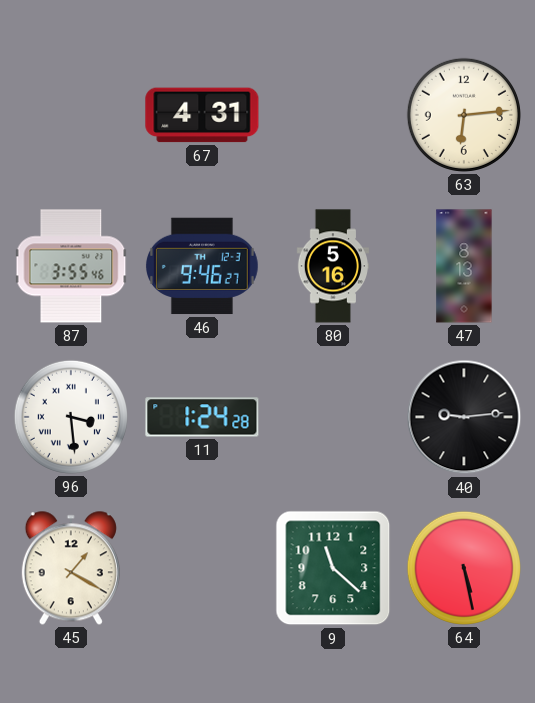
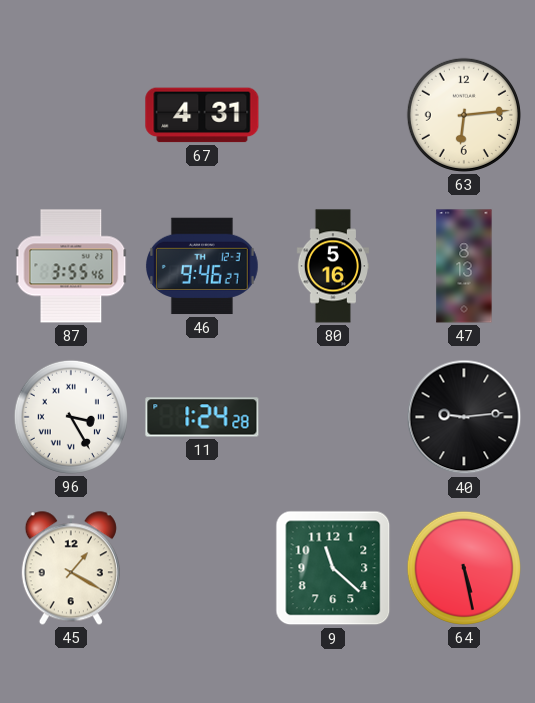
96: 3:29 -> 3:25
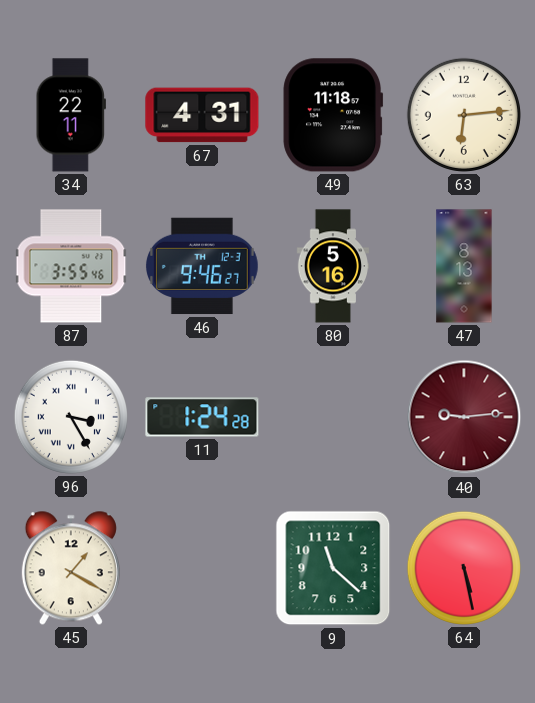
34: none -> 22:11
49: none -> 11:18
40 dial: black -> burgundy
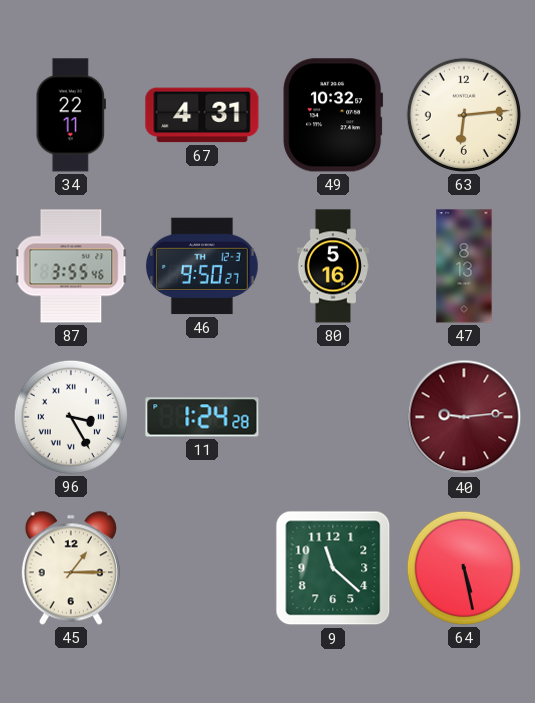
49: 11:18 -> 10:32
46: 9:46 -> 9:50
45: 1:20 -> 1:15
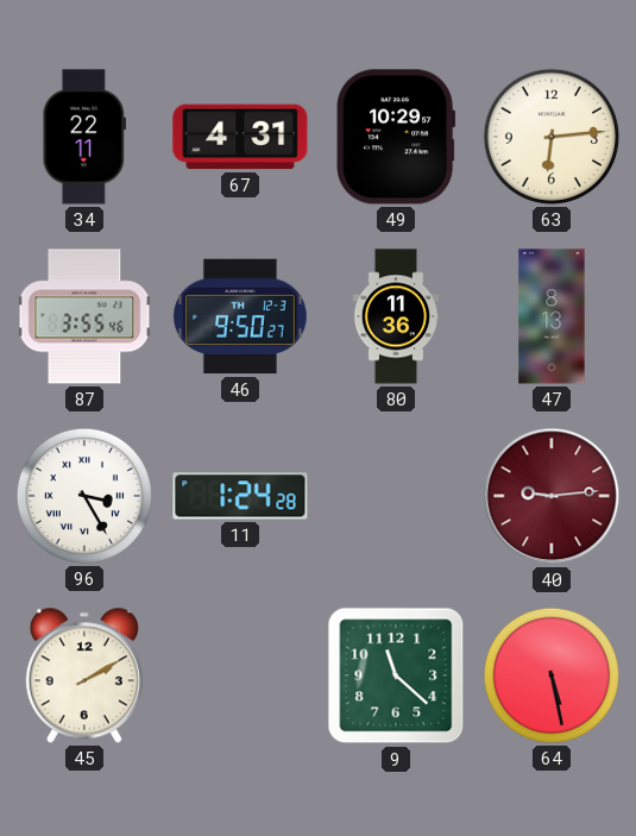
49: 10:32 -> 10:29
80: 5:16 -> 11:36
45: 1:15 -> 2:10
